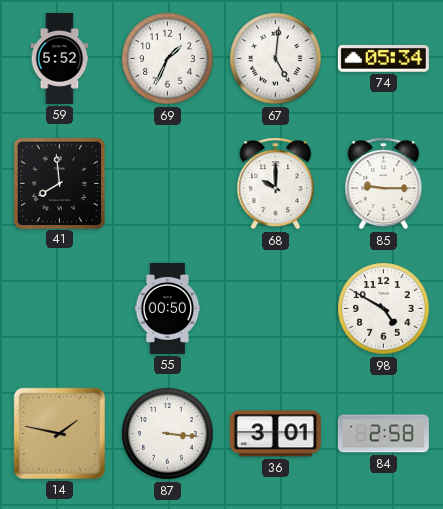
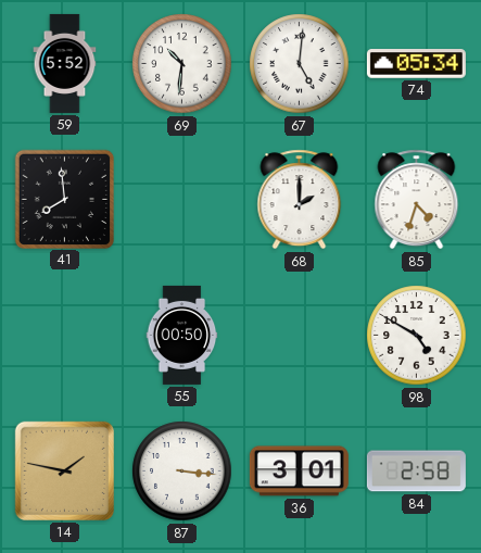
69: 1:34 -> 10:31
68: 10:00 -> 2:00
85: 9:15 -> 4:33
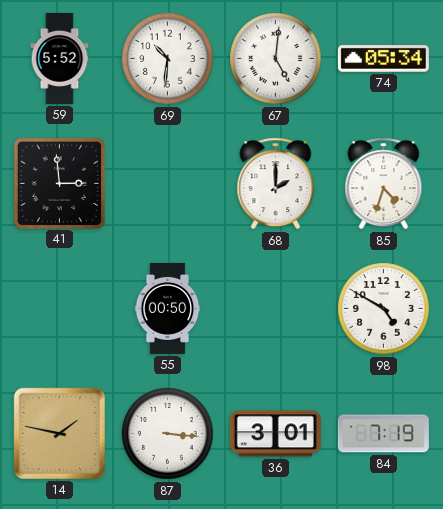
41: 7:59 -> 2:59
84: 2:58 -> 7:19
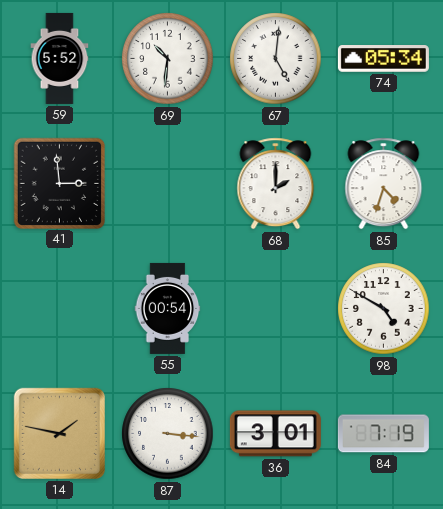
55: 00:50 -> 00:54
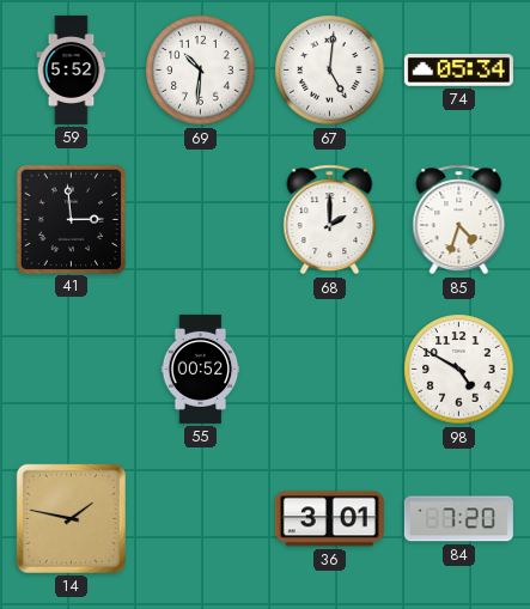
55: 00:54 -> 00:52
87: 3:16 -> none
84: 7:19 -> 7:20
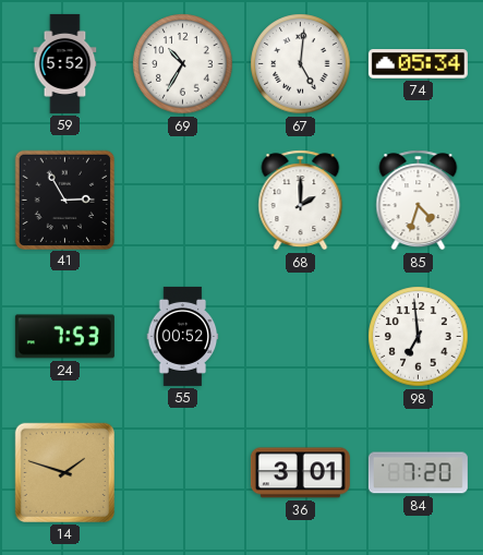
69: 10:31 -> 10:35
41: 2:59 -> 2:55
24: none -> 7:53
98: 4:50 -> 6:59
14: 1:47 -> 1:48
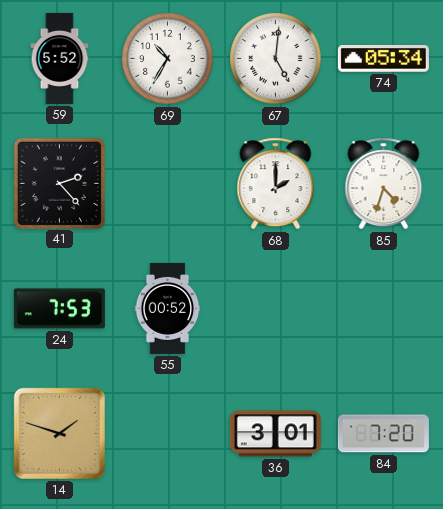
41: 2:55 -> 2:23
98: 6:59 -> none
